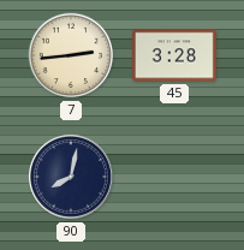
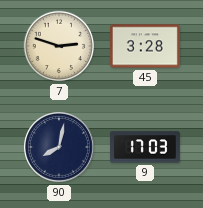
7: 2:44 -> 2:48
9: none -> 17:03
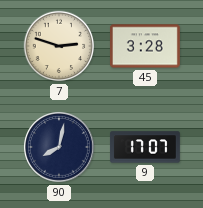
9: 17:03 -> 17:07
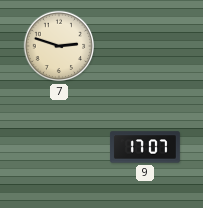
45: 3:28 -> none
90: 8:02 -> none
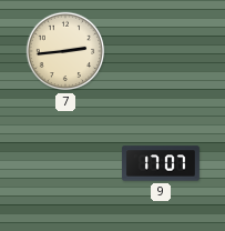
7: 2:48 -> 2:44
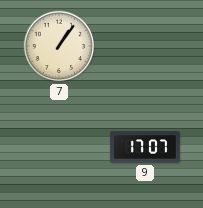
7: 2:44 -> 1:06
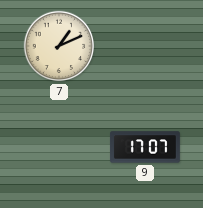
7: 1:06 -> 1:11
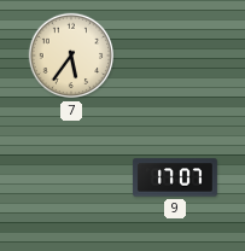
7: 1:11 -> 5:36
